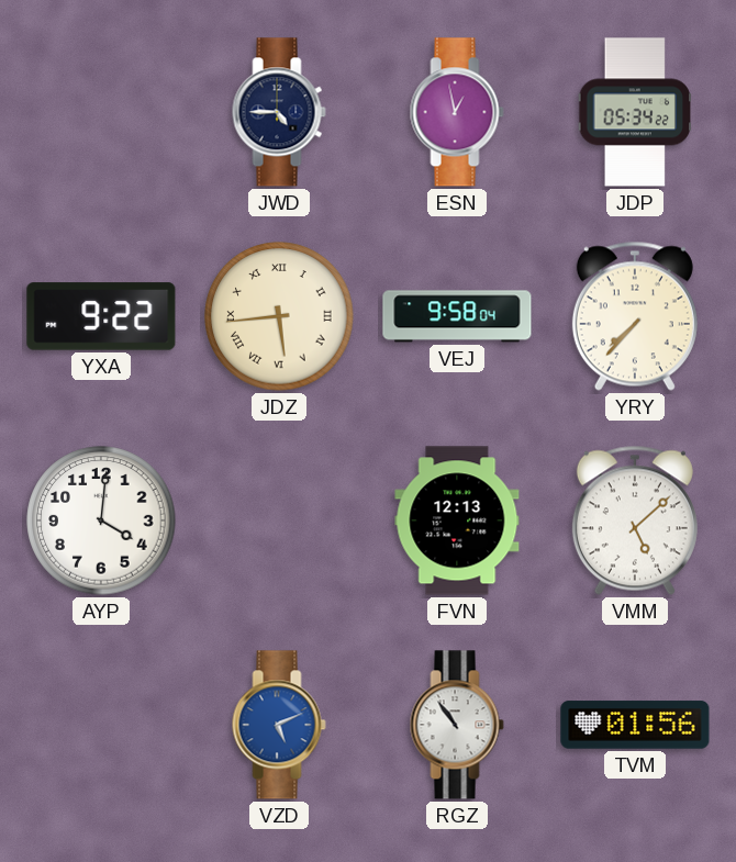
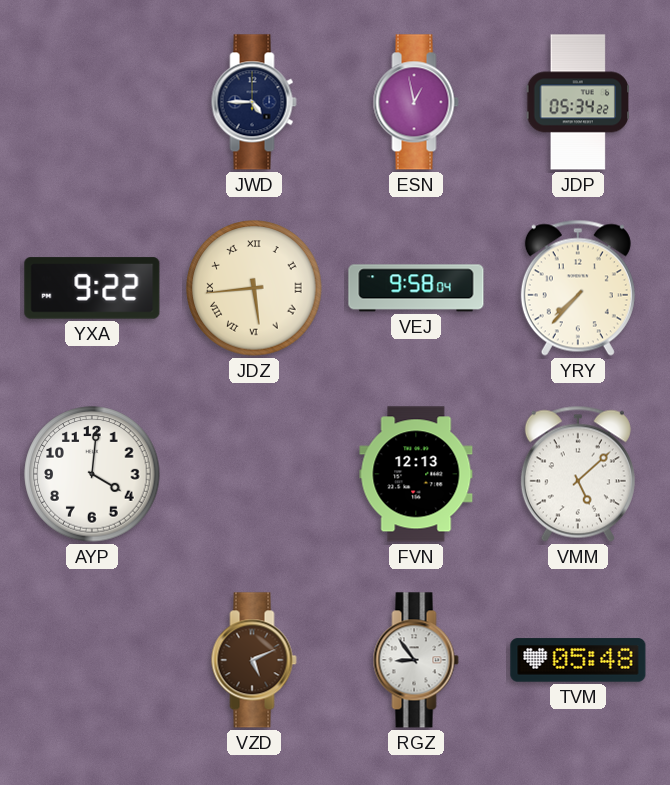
VZD dial: blue -> brown
RGZ: 10:54 -> 8:54
TVM: 01:56 -> 05:48
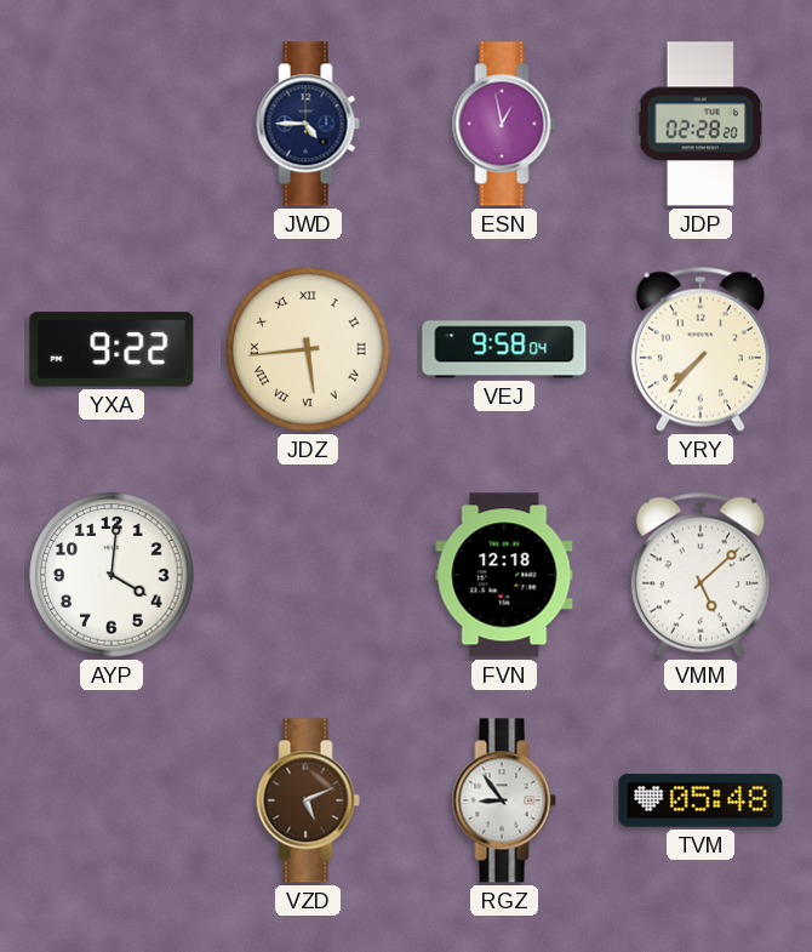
JDP: 05:34 -> 02:28
FVN: 12:13 -> 12:18
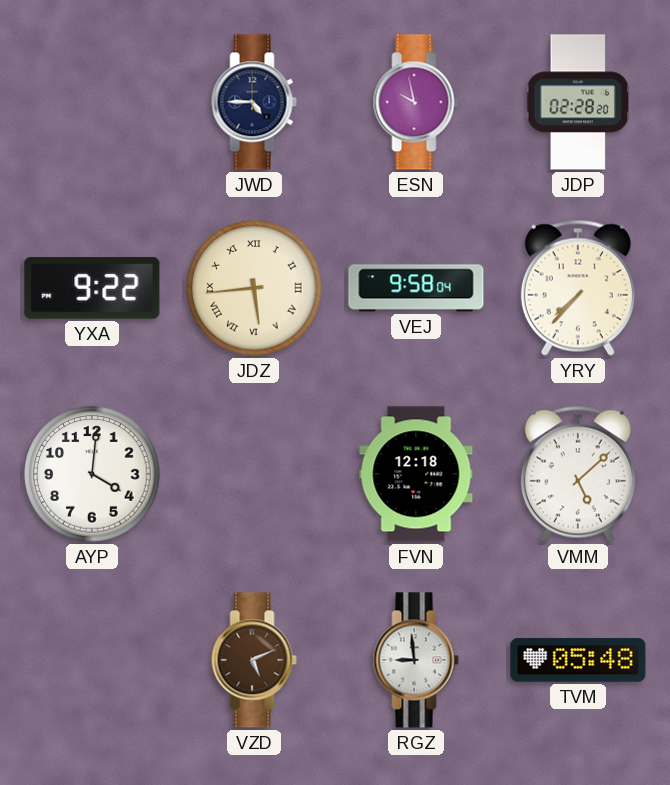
ESN: 12:58 -> 9:58
RGZ: 8:54 -> 8:59
